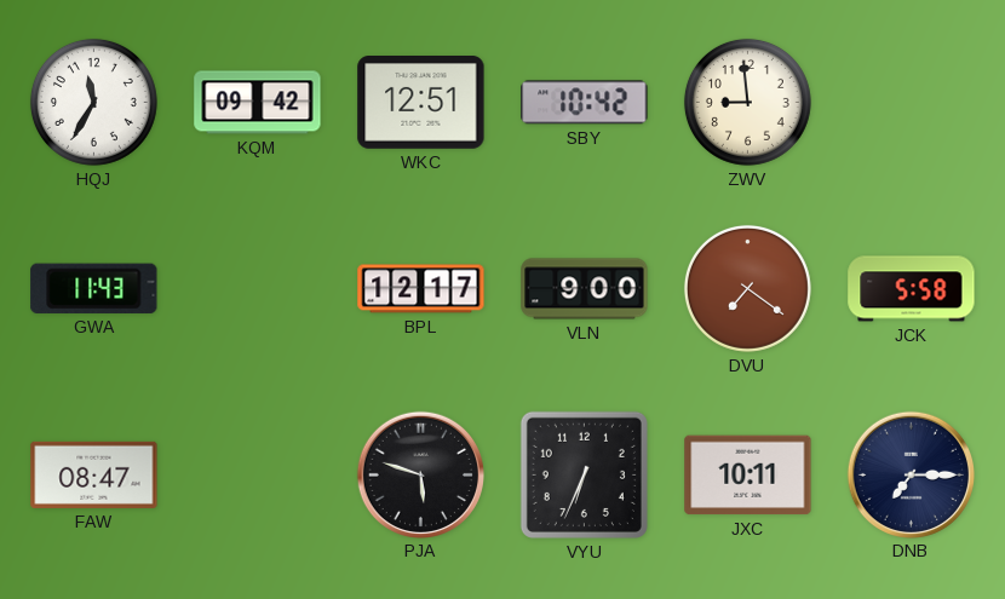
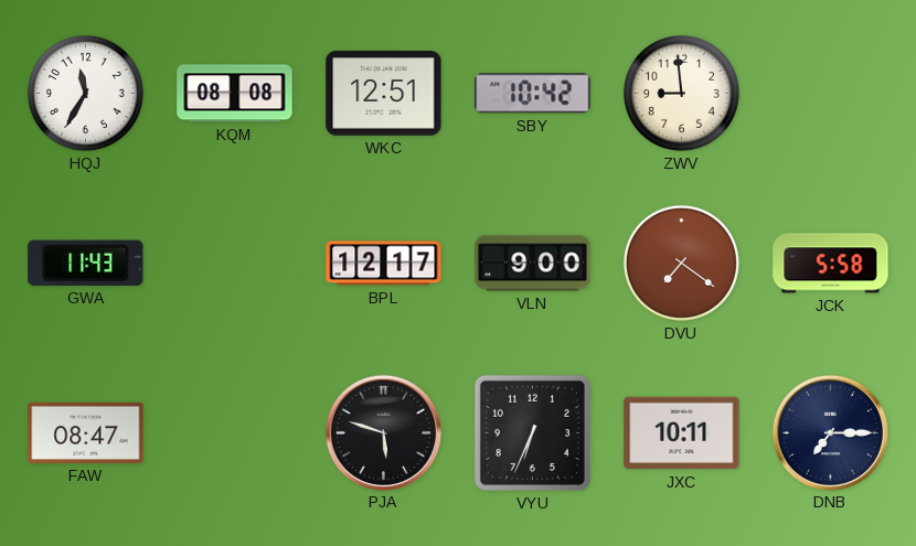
KQM: 09:42 -> 08:08
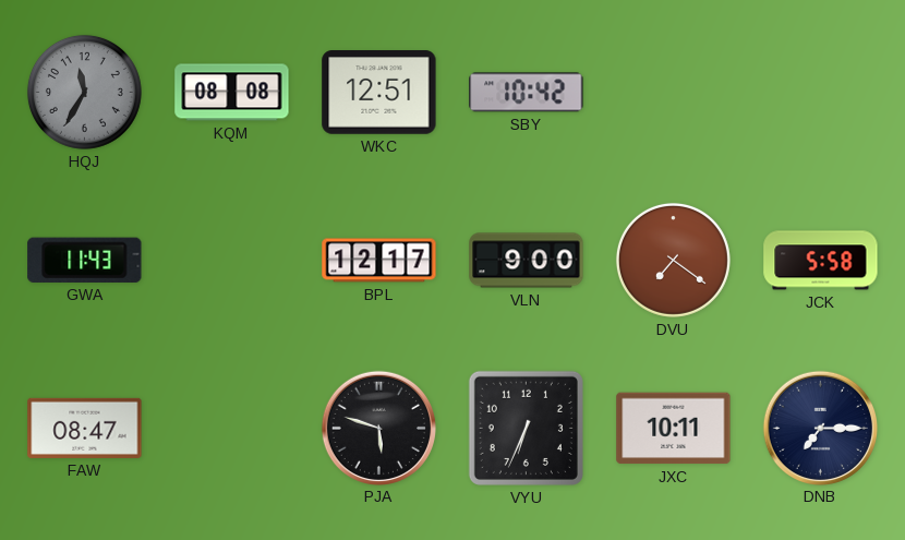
HQJ dial: white -> grey
ZWV: 8:59 -> none
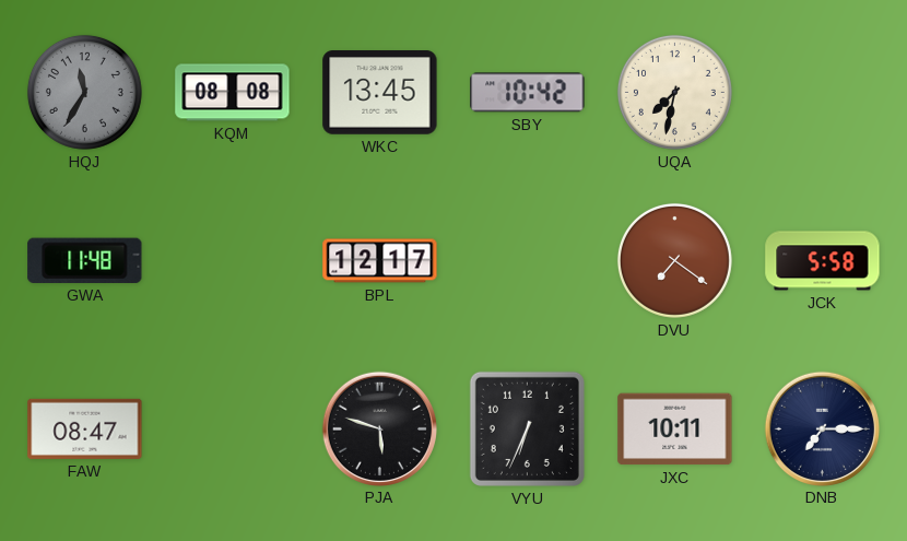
WKC: 12:51 -> 13:45
UQA: none -> 7:32
GWA: 11:43 -> 11:48
VLN: 9:00 -> none
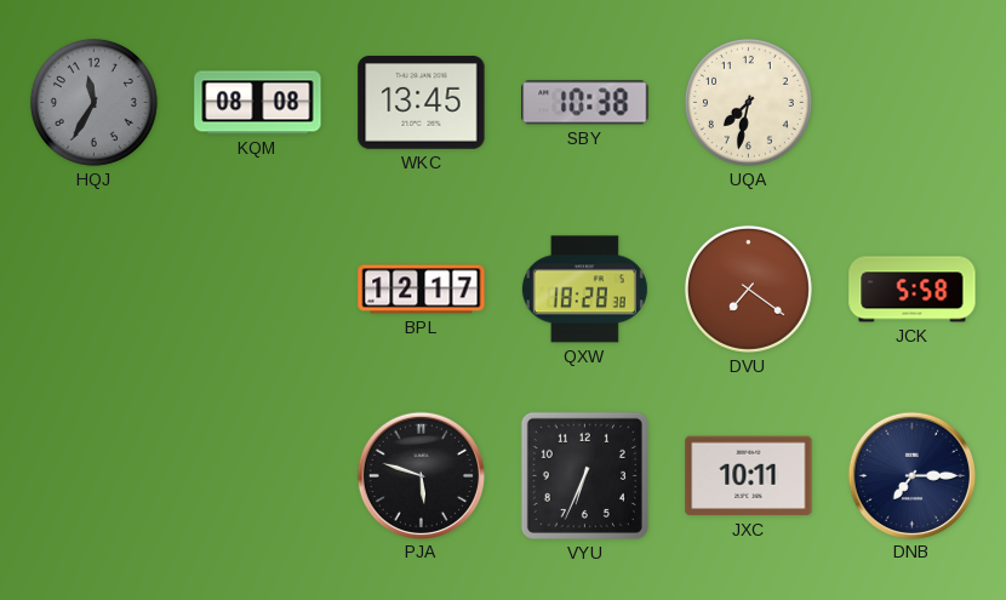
SBY: 10:42 -> 10:38
GWA: 11:48 -> none
QXW: none -> 18:28
FAW: 08:47 -> none
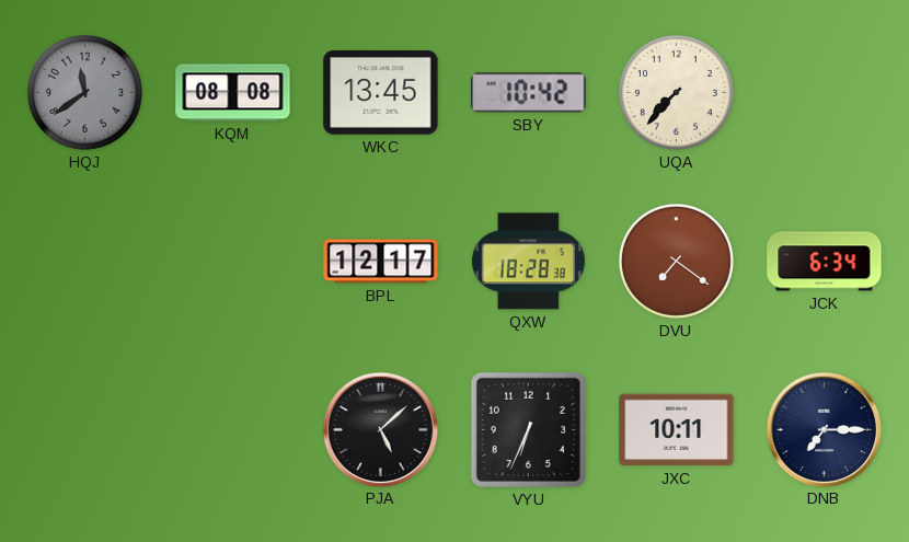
HQJ: 11:35 -> 11:39
SBY: 10:38 -> 10:42
UQA: 7:32 -> 7:37
JCK: 5:58 -> 6:34
PJA: 5:48 -> 5:08
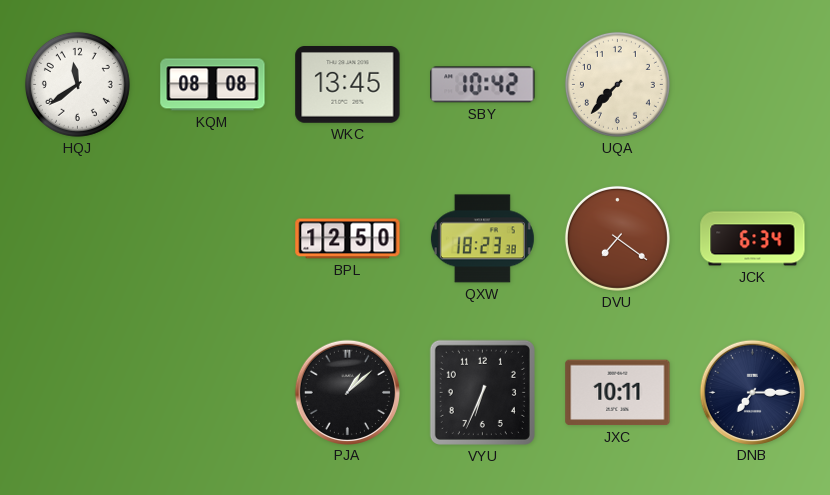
HQJ dial: grey -> white
BPL: 12:17 -> 12:50
QXW: 18:28 -> 18:23
PJA: 5:08 -> 1:08
